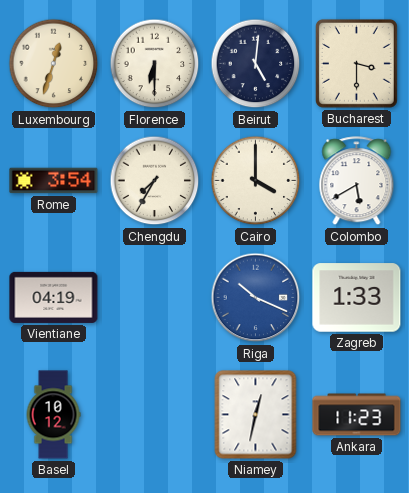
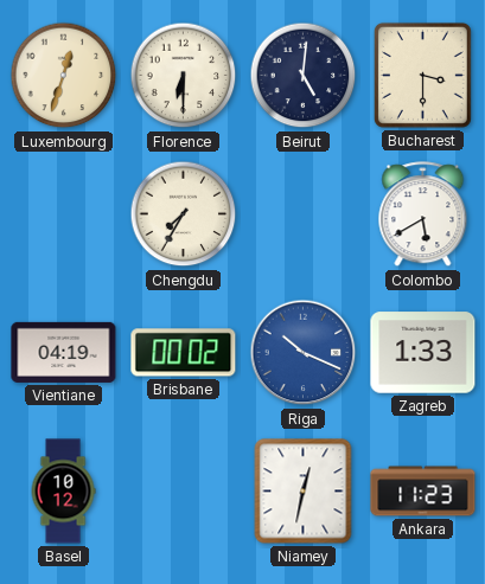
Rome: 3:54 -> none
Cairo: 4:00 -> none
Brisbane: none -> 00:02
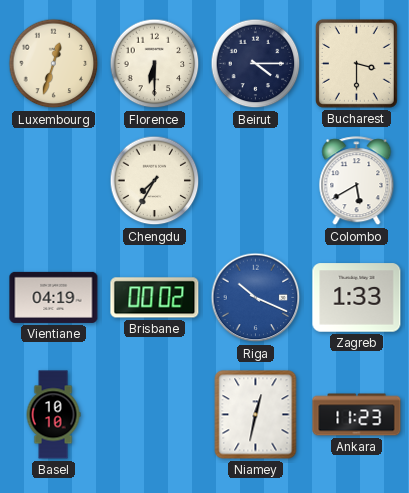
Beirut: 5:01 -> 4:15
Basel: 10:12 -> 10:10
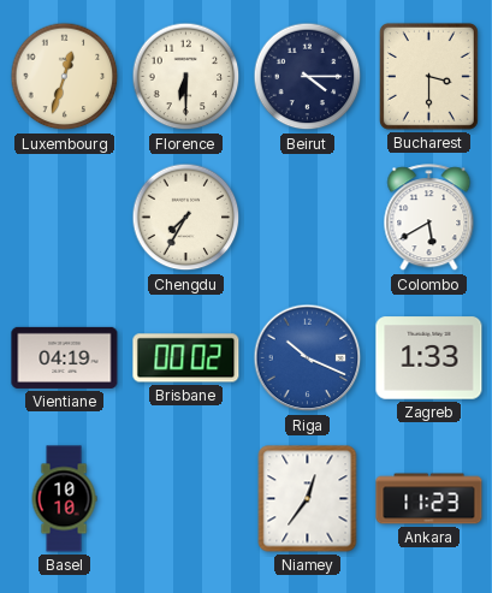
Niamey: 12:32 -> 12:36
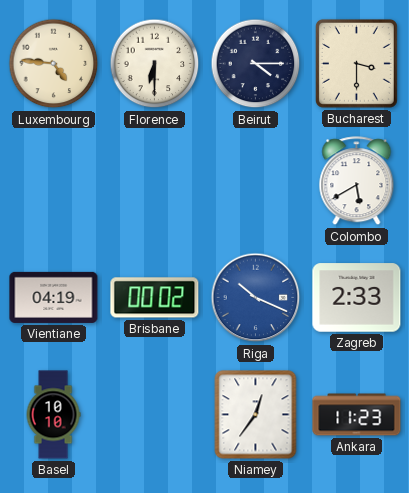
Luxembourg: 12:33 -> 4:46
Chengdu: 7:35 -> none
Zagreb: 1:33 -> 2:33
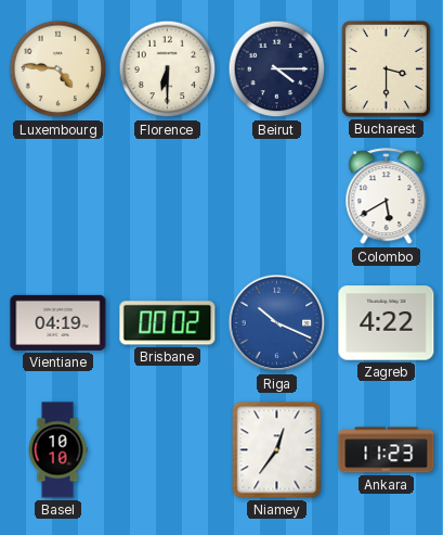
Zagreb: 2:33 -> 4:22
